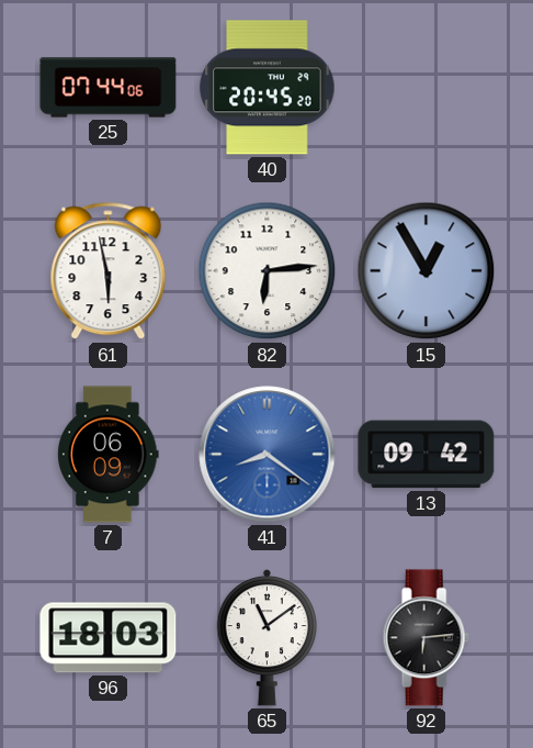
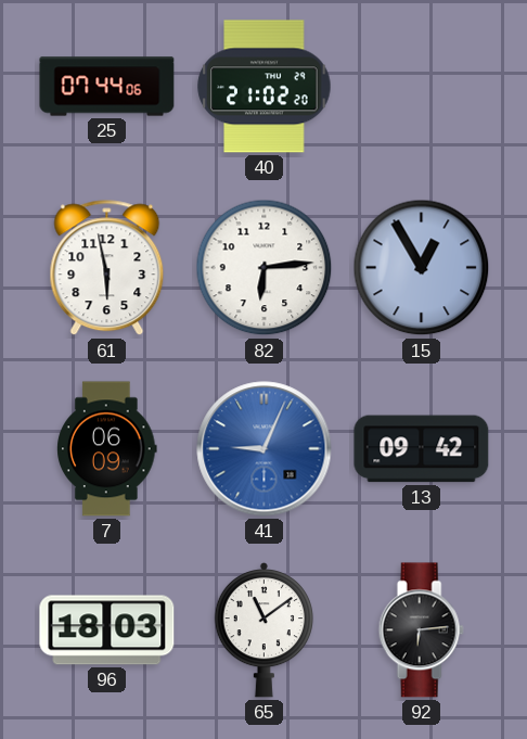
40: 20:45 -> 21:02
41: 8:21 -> 9:04
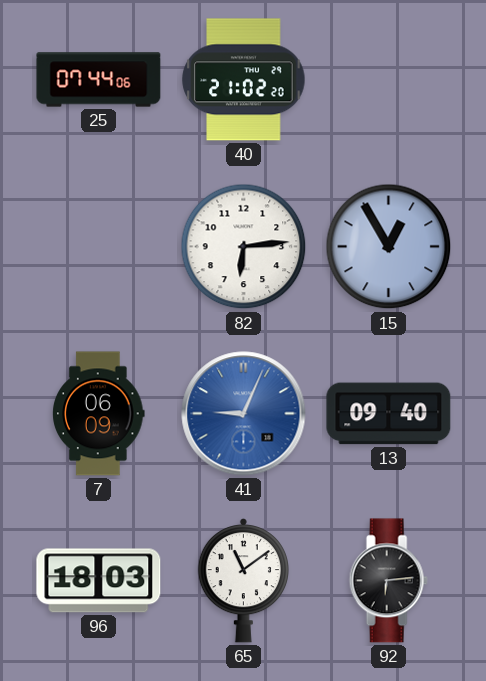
61: 5:58 -> none
13: 09:42 -> 09:40
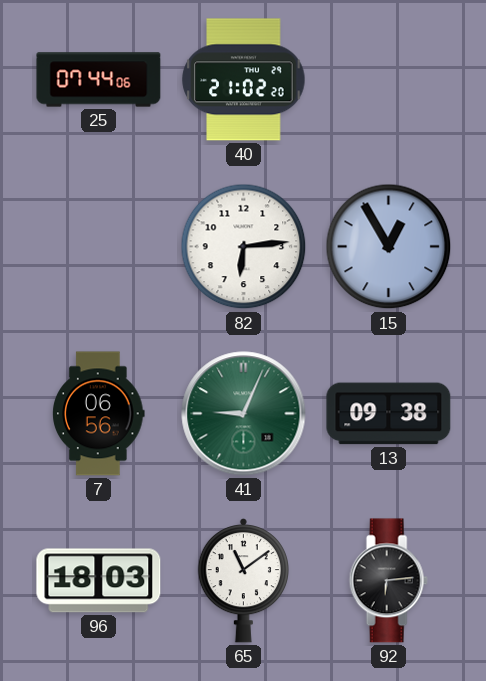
7: 06:09 -> 06:56
41 dial: blue -> green
13: 09:40 -> 09:38
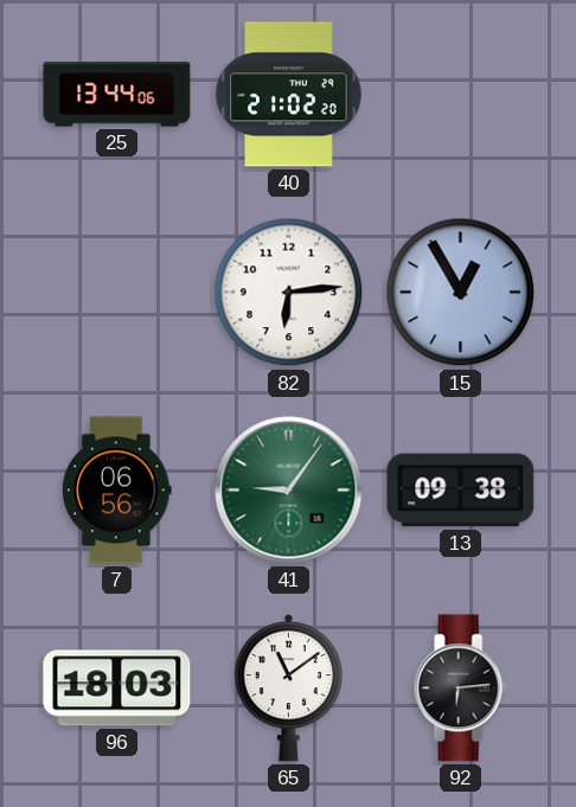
25: 07:44 -> 13:44
41: 9:04 -> 9:06
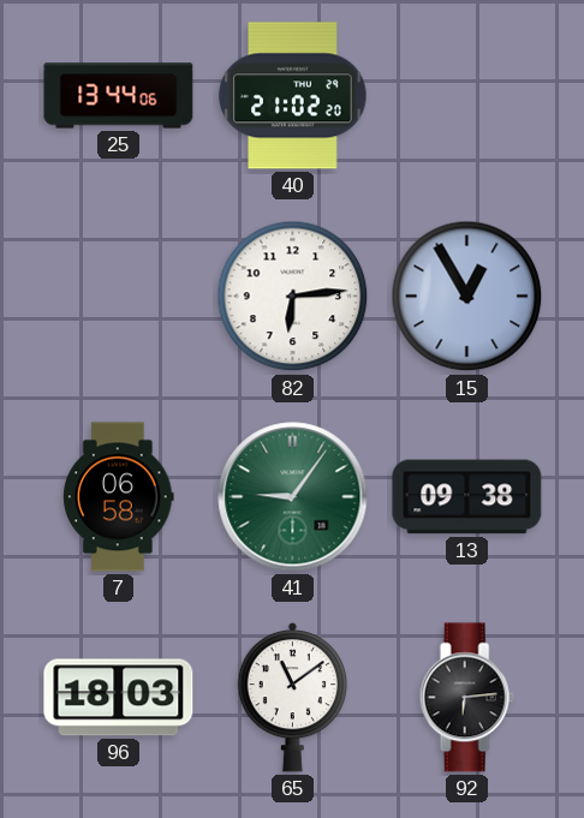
7: 06:56 -> 06:58
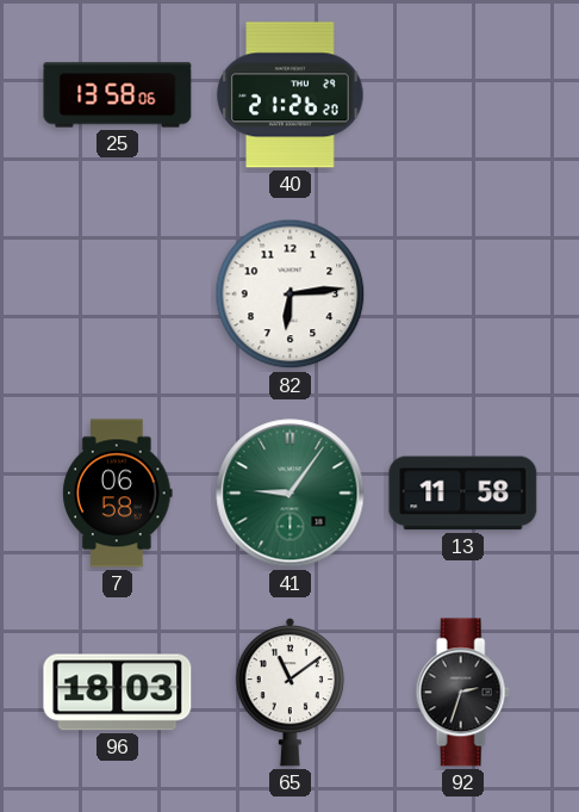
25: 13:44 -> 13:58
40: 21:02 -> 21:26
15: 12:55 -> none
13: 09:38 -> 11:58
92: 6:14 -> 2:33
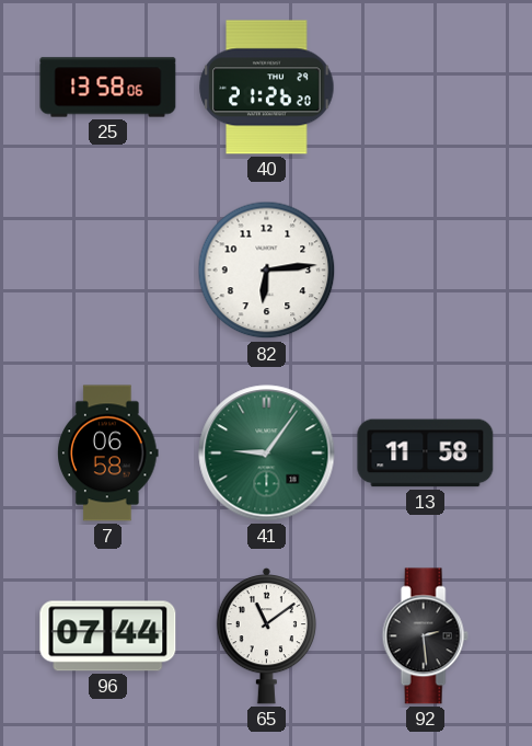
96: 18:03 -> 07:44
92: 2:33 -> 2:29
